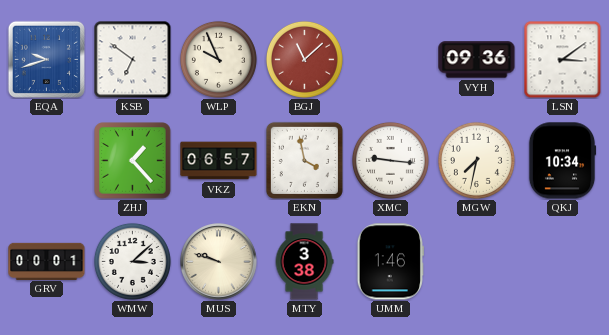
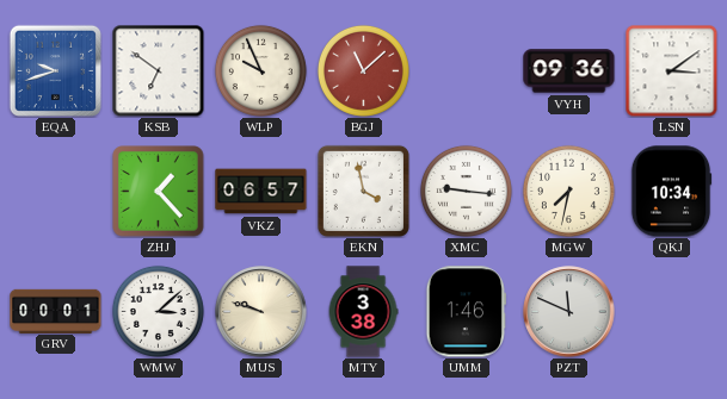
PZT: none -> 11:49
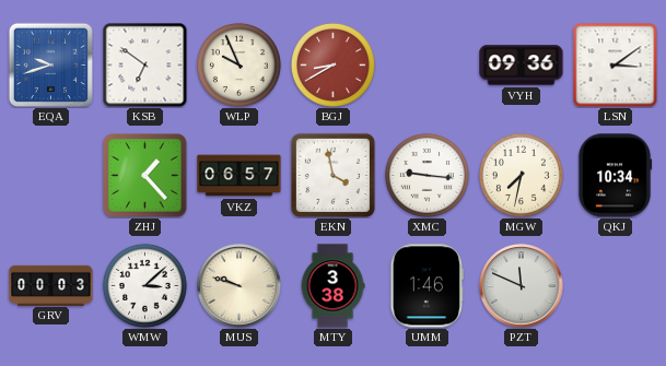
BGJ: 11:08 -> 8:40
GRV: 00:01 -> 00:03
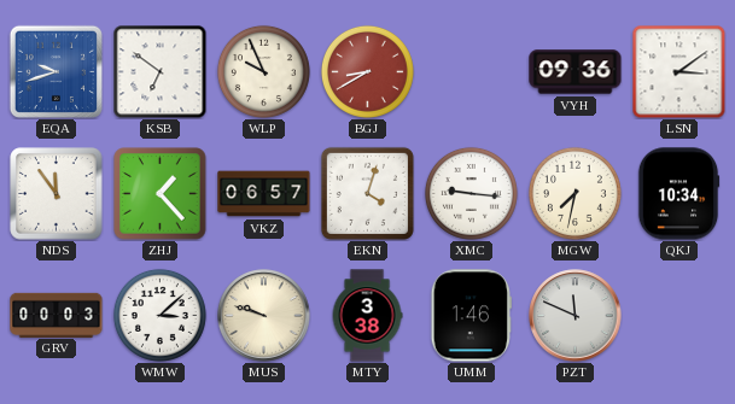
NDS: none -> 11:54
EKN: 3:58 -> 4:03
